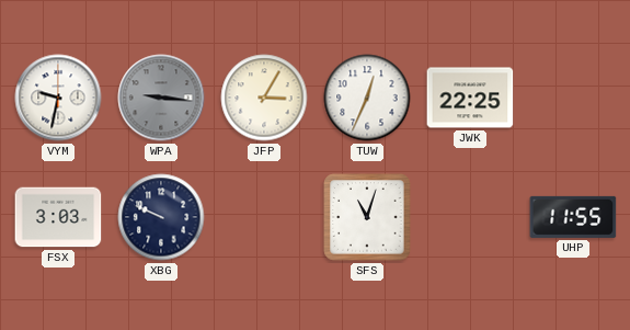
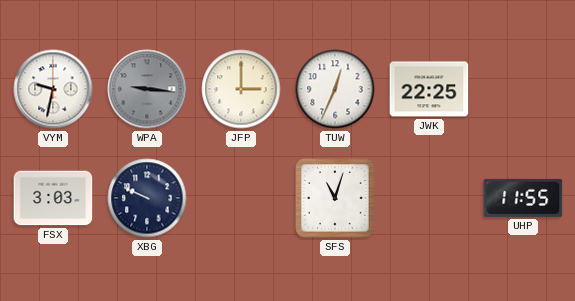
JFP: 3:05 -> 3:00
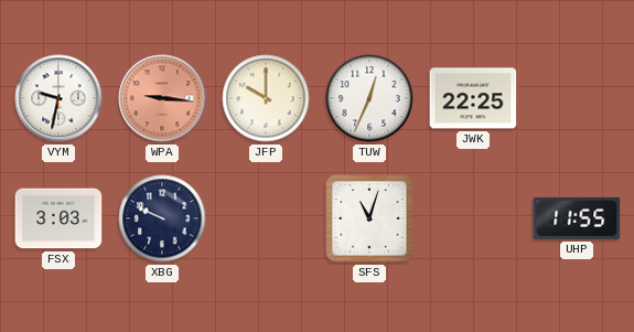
WPA dial: grey -> salmon
JFP: 3:00 -> 10:00
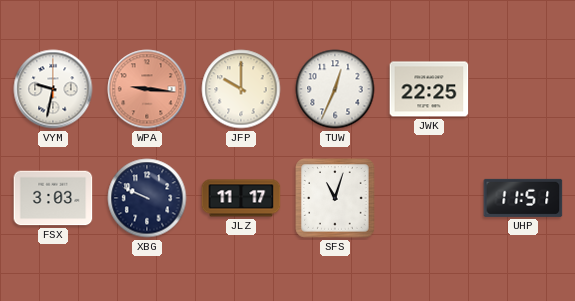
JLZ: none -> 11:17
UHP: 11:55 -> 11:51
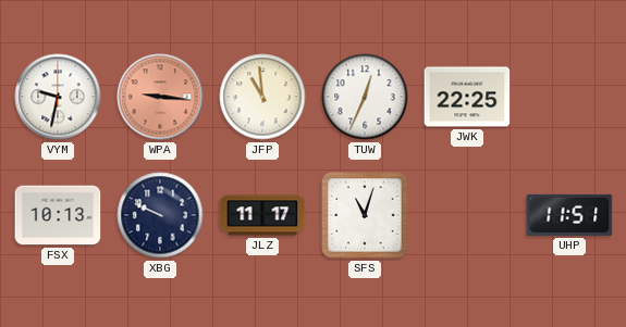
JFP: 10:00 -> 10:59
FSX: 3:03 -> 10:13
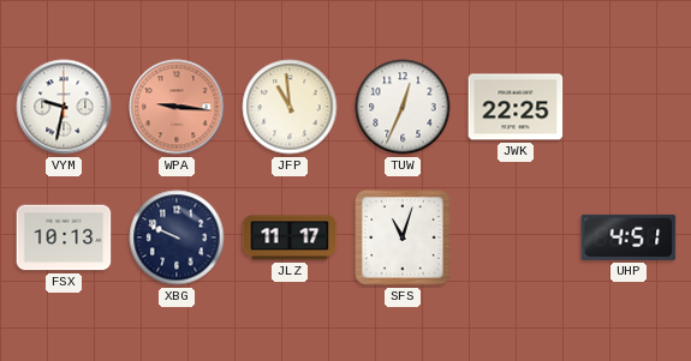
UHP: 11:51 -> 4:51
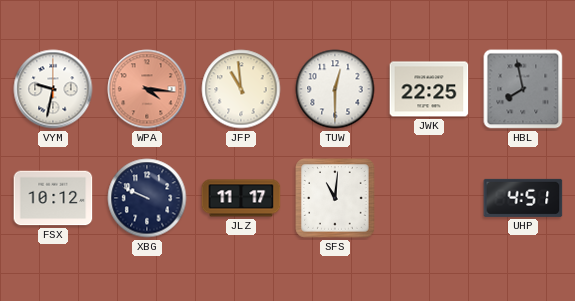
WPA: 9:16 -> 4:16
TUW: 12:34 -> 12:30
HBL: none -> 7:58
FSX: 10:13 -> 10:12
SFS: 11:03 -> 11:01
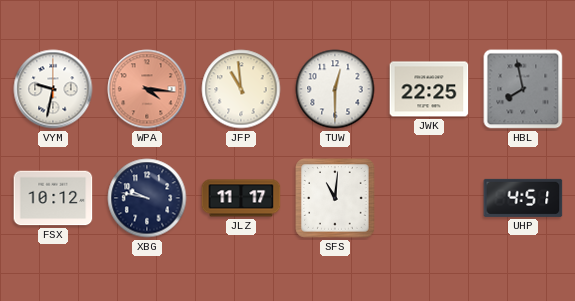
XBG: 9:49 -> 9:47
